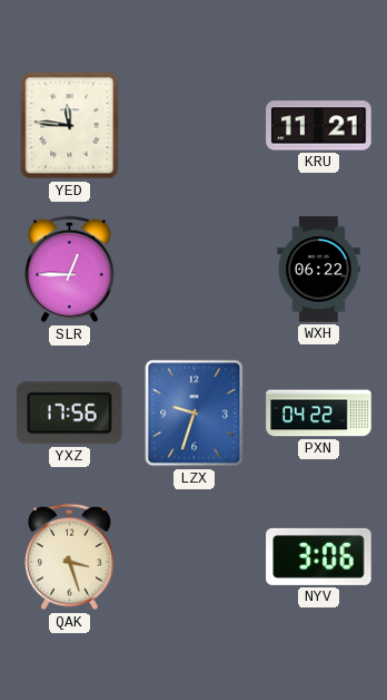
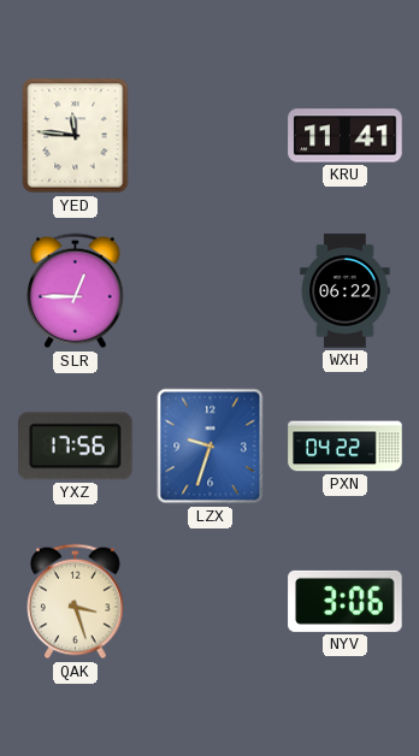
KRU: 11:21 -> 11:41
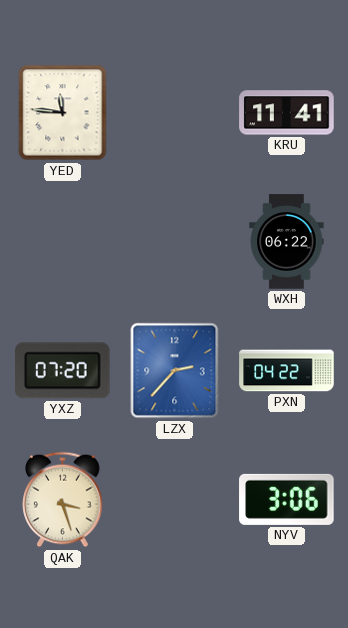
SLR: 12:45 -> none
YXZ: 17:56 -> 07:20
LZX: 9:33 -> 2:37
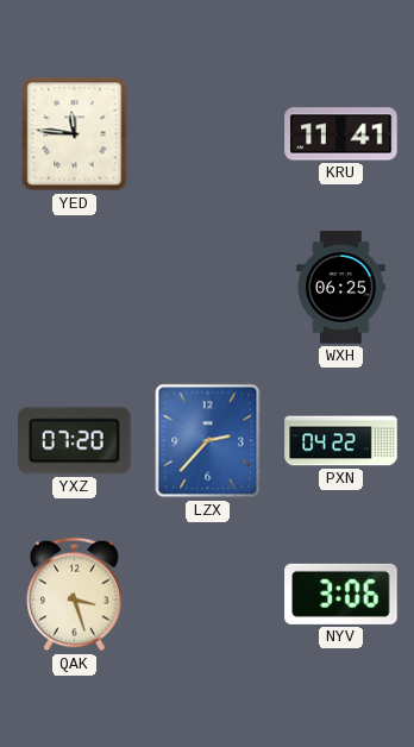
WXH: 06:22 -> 06:25
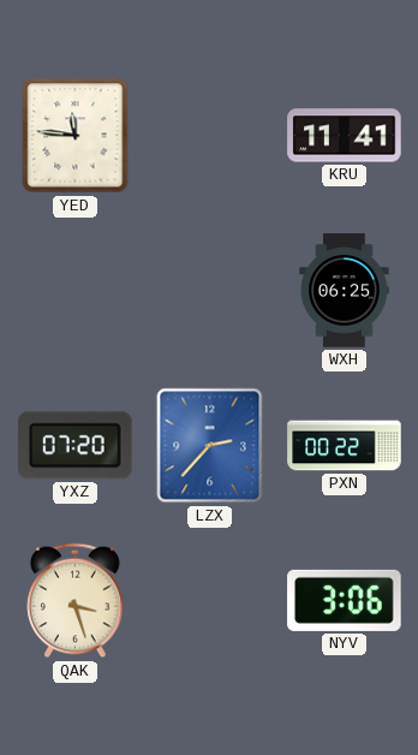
PXN: 04:22 -> 00:22
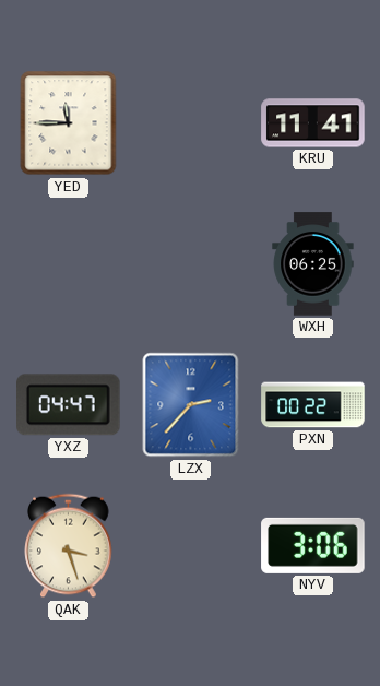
YED: 11:46 -> 11:45
YXZ: 07:20 -> 04:47
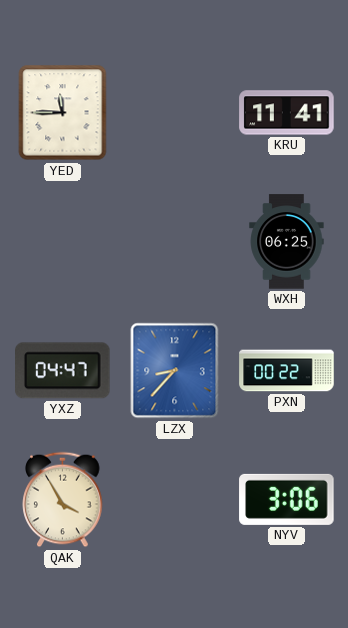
LZX: 2:37 -> 8:37
QAK: 3:27 -> 3:55
